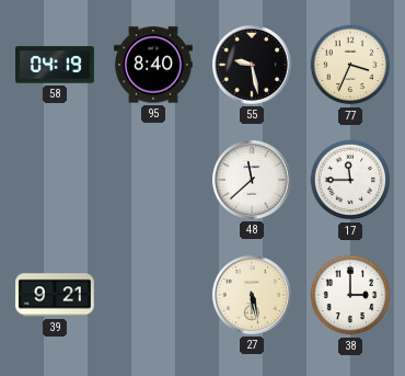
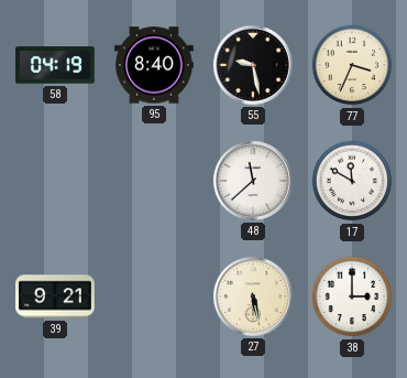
17: 11:45 -> 11:50
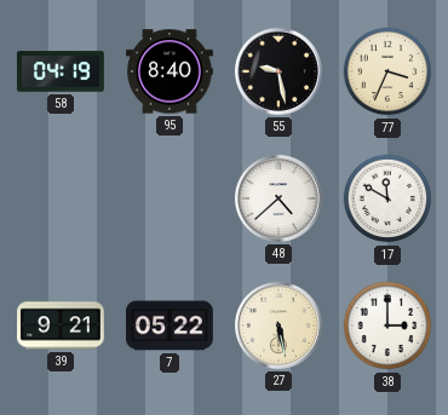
48: 11:38 -> 4:38
7: none -> 05:22
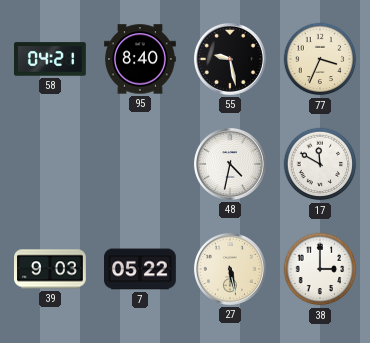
58: 04:19 -> 04:21
48: 4:38 -> 4:32
39: 9:21 -> 9:03
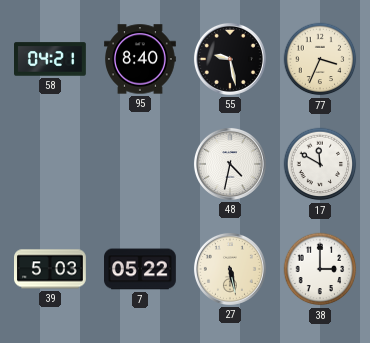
39: 9:03 -> 5:03
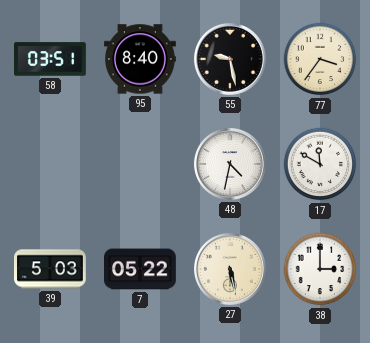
58: 04:21 -> 03:51
77: 3:34 -> 3:36
